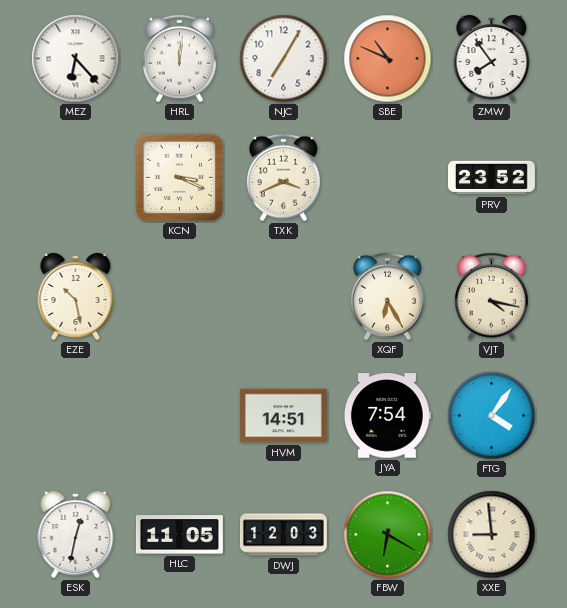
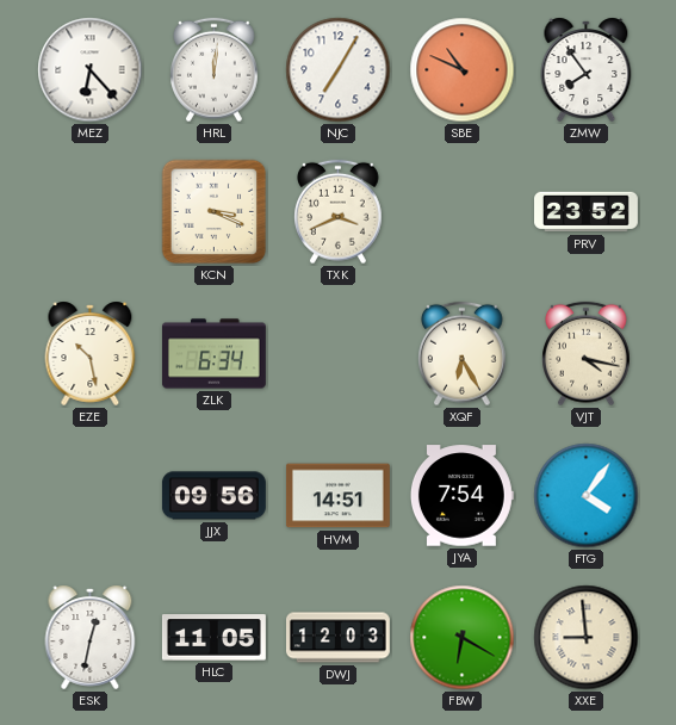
ZLK: none -> 6:34
JJX: none -> 09:56
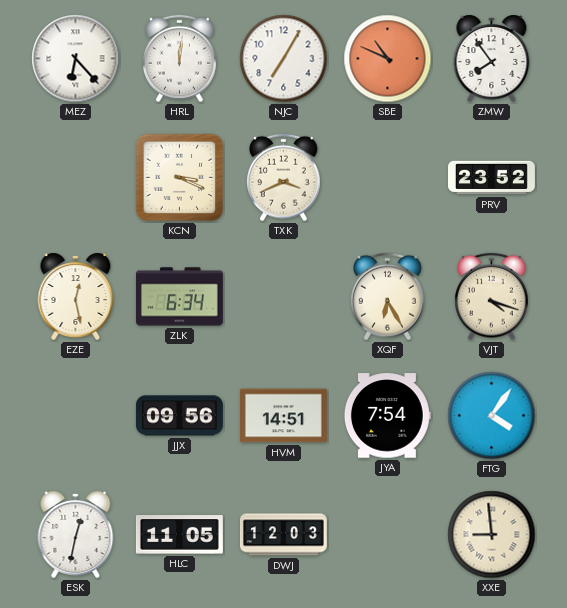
EZE: 10:28 -> 12:28
VJT: 4:17 -> 4:18
FBW: 6:20 -> none
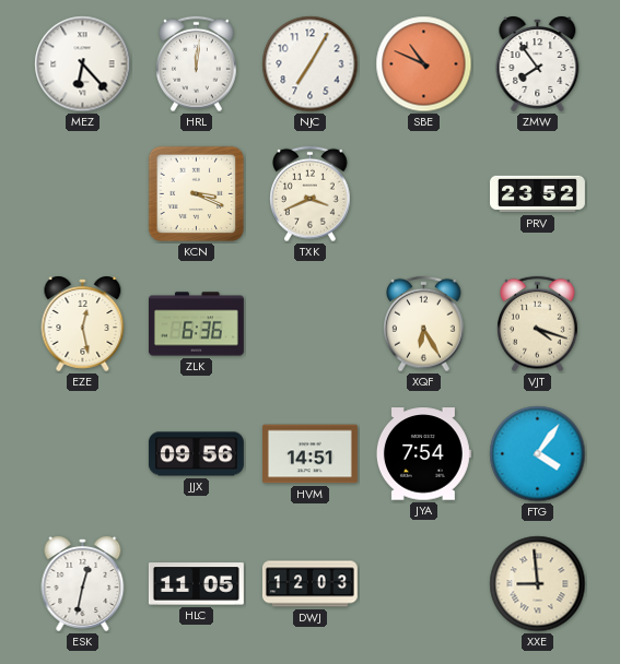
ZLK: 6:34 -> 6:36
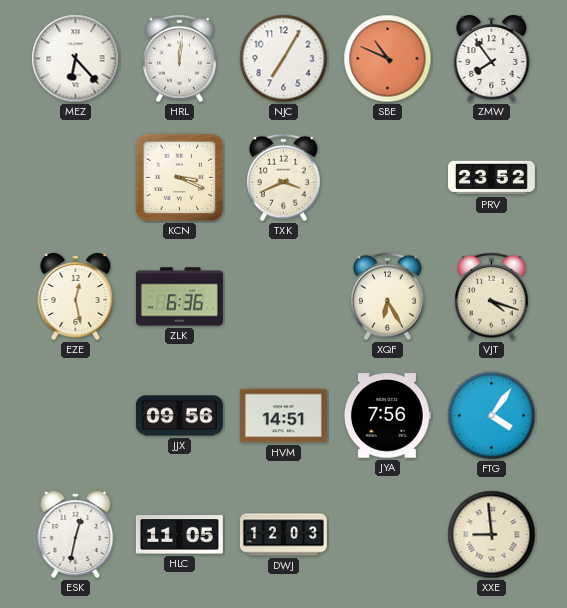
JYA: 7:54 -> 7:56
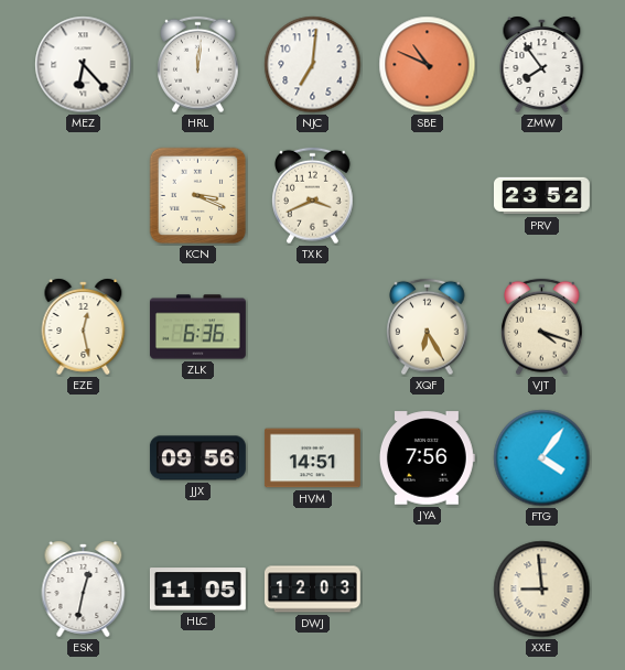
NJC: 7:05 -> 7:01
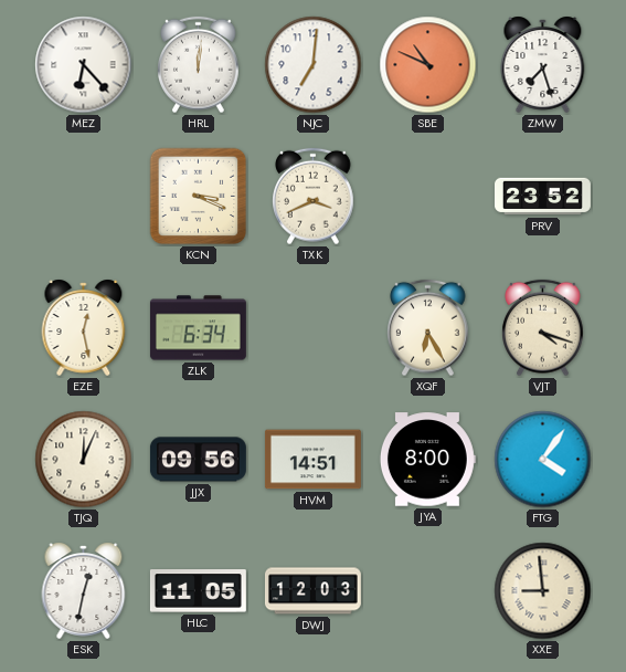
ZMW: 7:54 -> 7:27
ZLK: 6:36 -> 6:34
TJQ: none -> 12:04
JYA: 7:56 -> 8:00
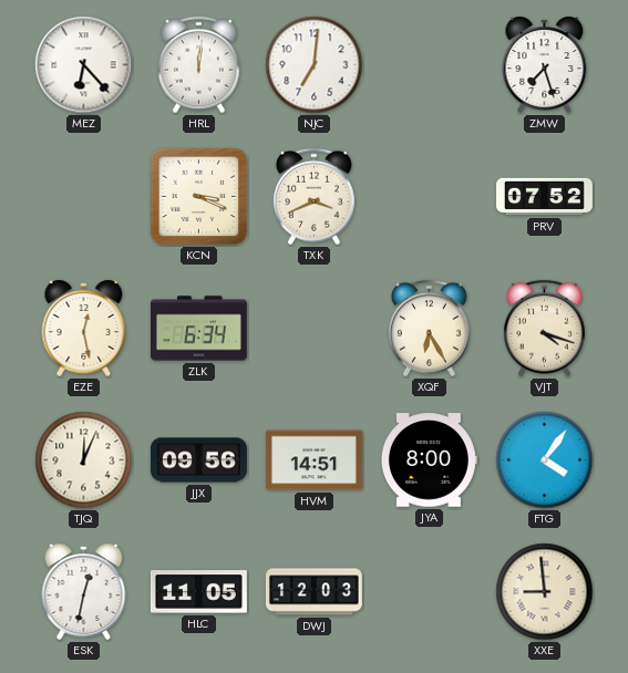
SBE: 10:49 -> none
PRV: 23:52 -> 07:52
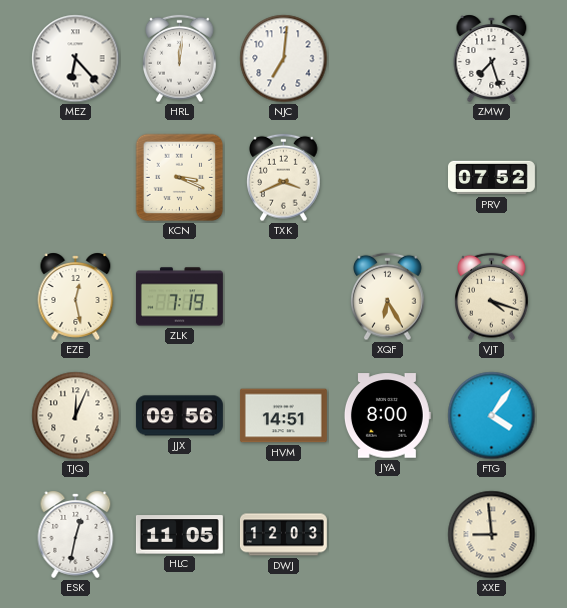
ZLK: 6:34 -> 7:19
